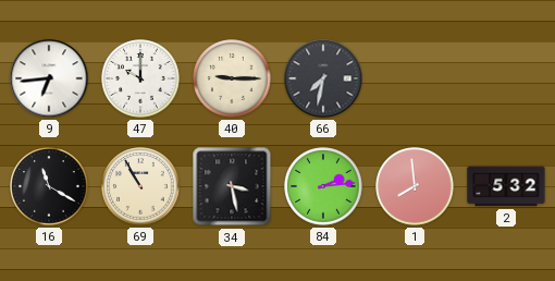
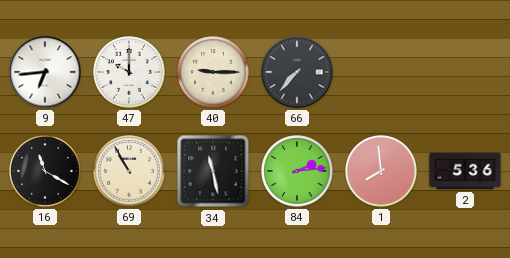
66: 7:32 -> 7:37
34: 3:28 -> 11:28
2: 5:32 -> 5:36
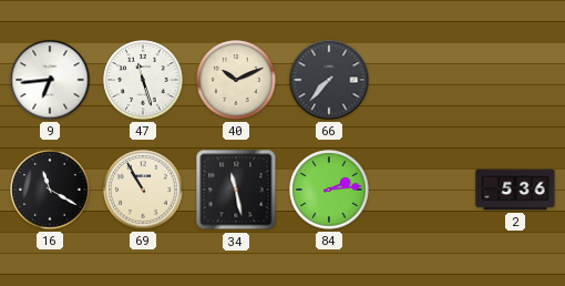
47: 10:00 -> 11:27
40: 9:15 -> 10:11
1: 7:59 -> none
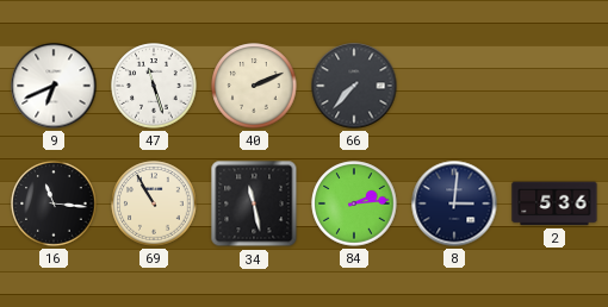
9: 6:44 -> 6:41
40: 10:11 -> 2:11
16: 11:20 -> 11:16
8: none -> 3:01
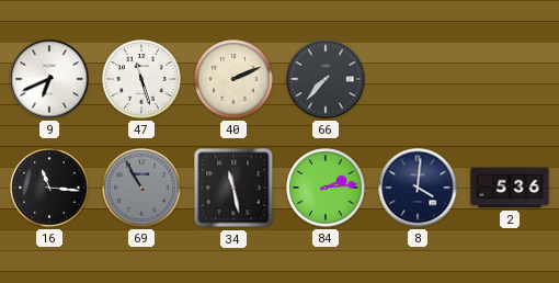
69 dial: cream -> grey
8: 3:01 -> 4:01
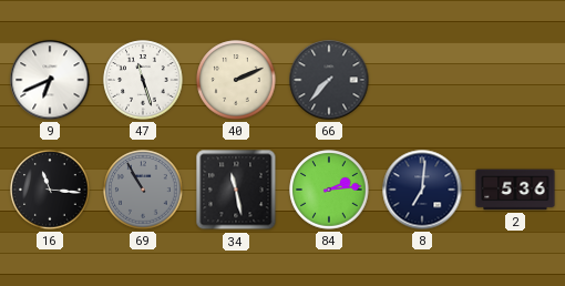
8: 4:01 -> 7:01
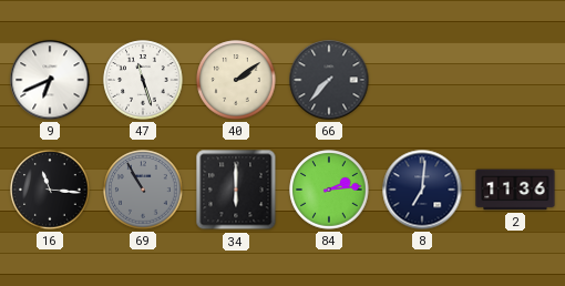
40: 2:11 -> 2:09
34: 11:28 -> 6:00
2: 5:36 -> 11:36
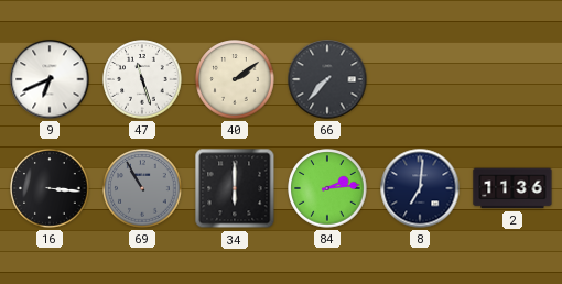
16: 11:16 -> 3:16
